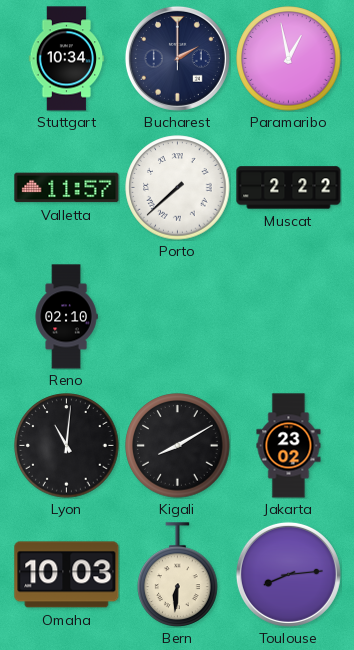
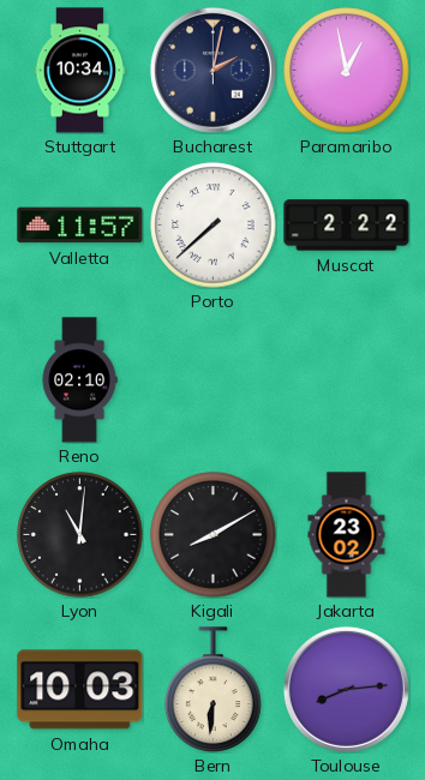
Bucharest: 2:00 -> 2:02
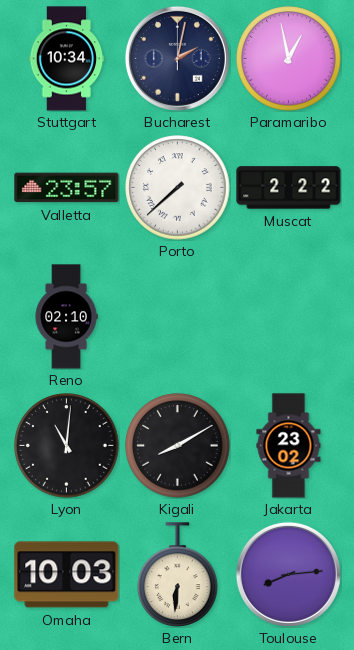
Valletta: 11:57 -> 23:57
